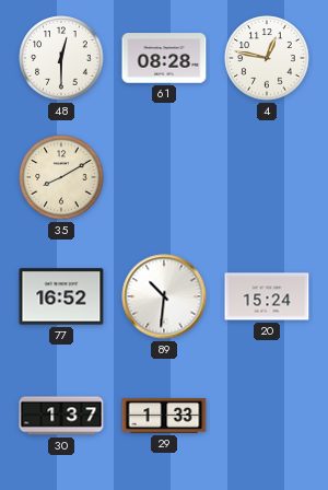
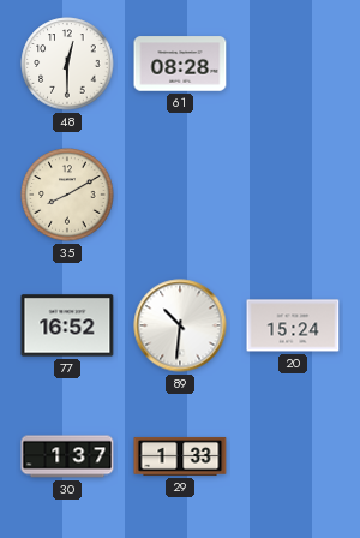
4: 12:47 -> none
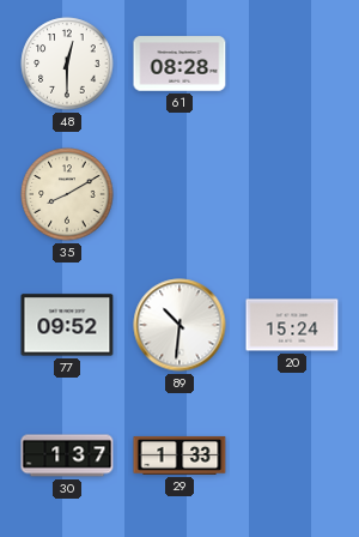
77: 16:52 -> 09:52
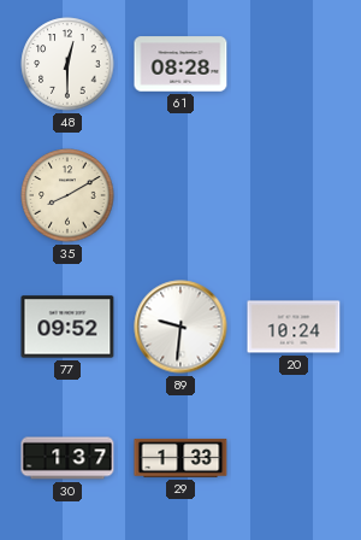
89: 10:31 -> 9:31
20: 15:24 -> 10:24
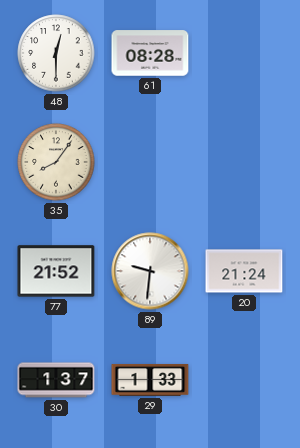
35: 8:10 -> 8:06
77: 09:52 -> 21:52
20: 10:24 -> 21:24
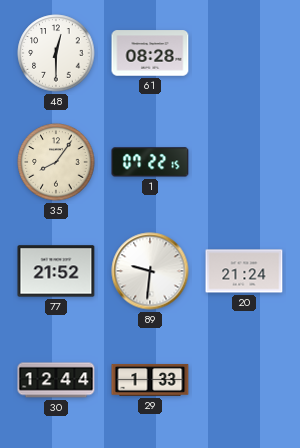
1: none -> 07:22
30: 1:37 -> 12:44
